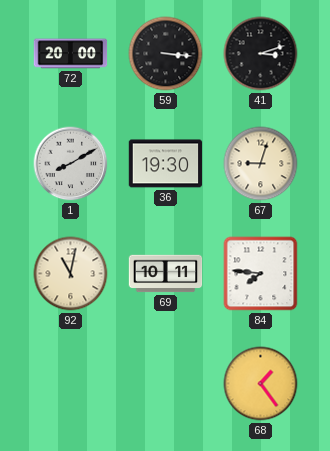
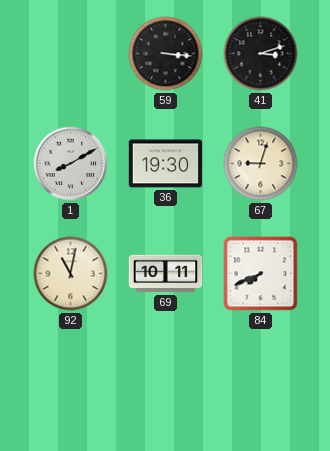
72: 20:00 -> none
84: 7:46 -> 7:41
68: 1:24 -> none
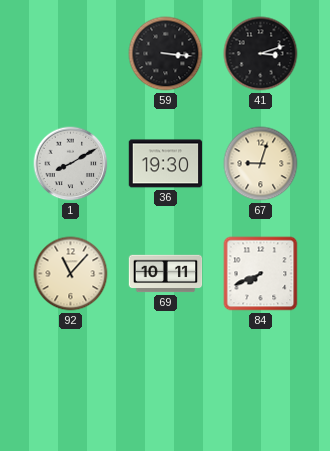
92: 11:02 -> 11:07
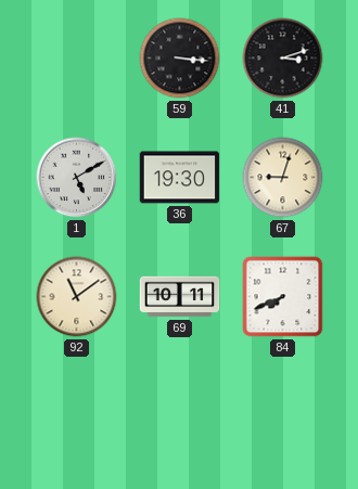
1: 8:10 -> 5:10
92: 11:07 -> 11:09
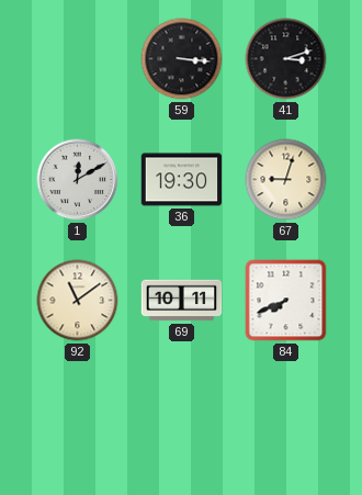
1: 5:10 -> 12:10
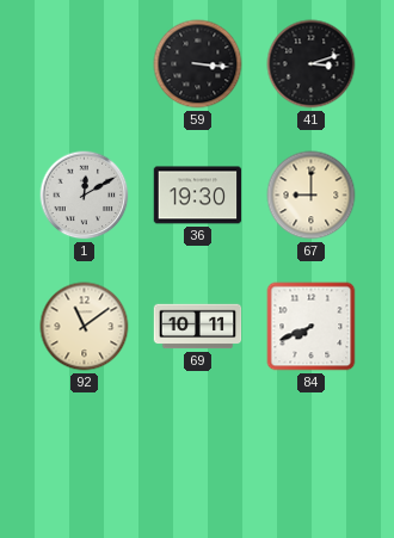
67: 9:03 -> 9:00
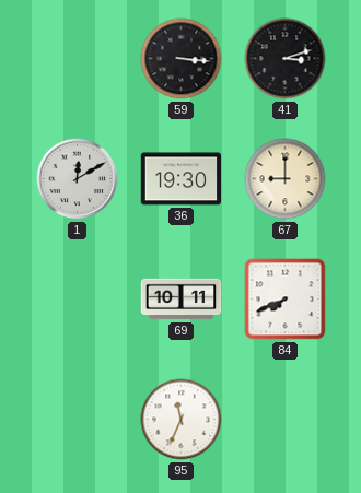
92: 11:09 -> none
95: none -> 11:34
